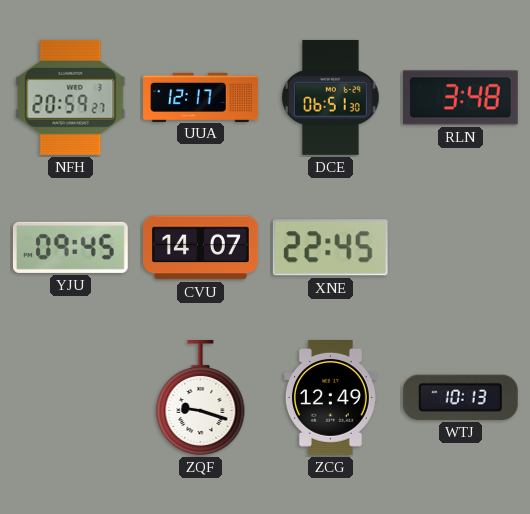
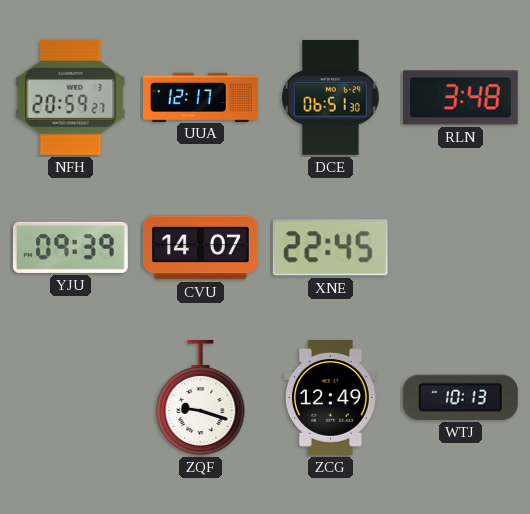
YJU: 09:45 -> 09:39
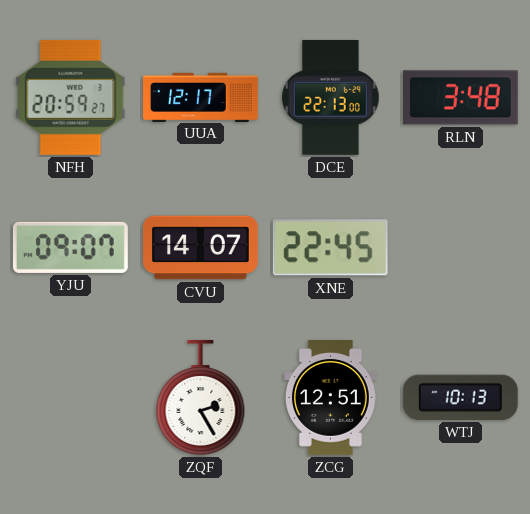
DCE: 06:51 -> 22:13
YJU: 09:39 -> 09:07
ZQF: 9:18 -> 2:25
ZCG: 12:49 -> 12:51
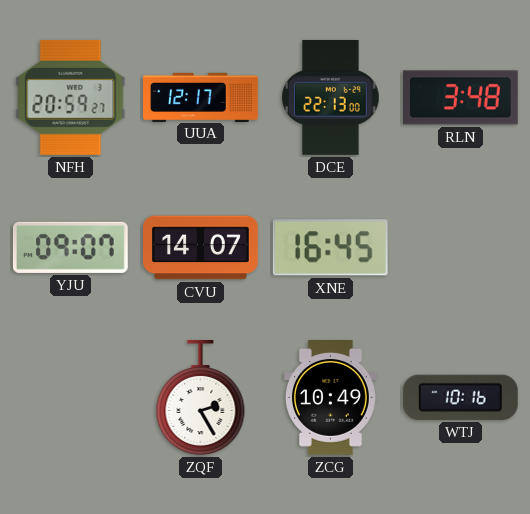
XNE: 22:45 -> 16:45
ZCG: 12:51 -> 10:49
WTJ: 10:13 -> 10:16
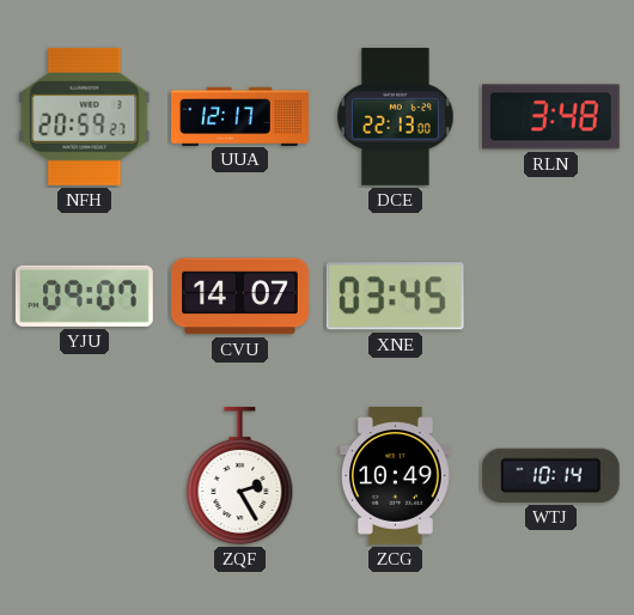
XNE: 16:45 -> 03:45
WTJ: 10:16 -> 10:14
